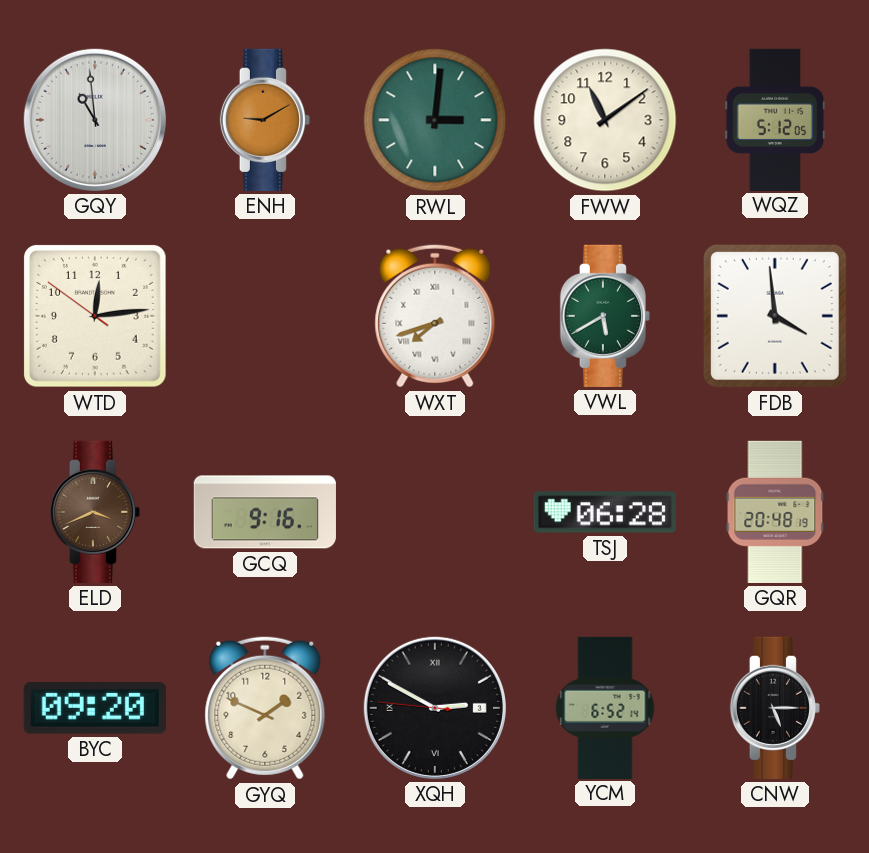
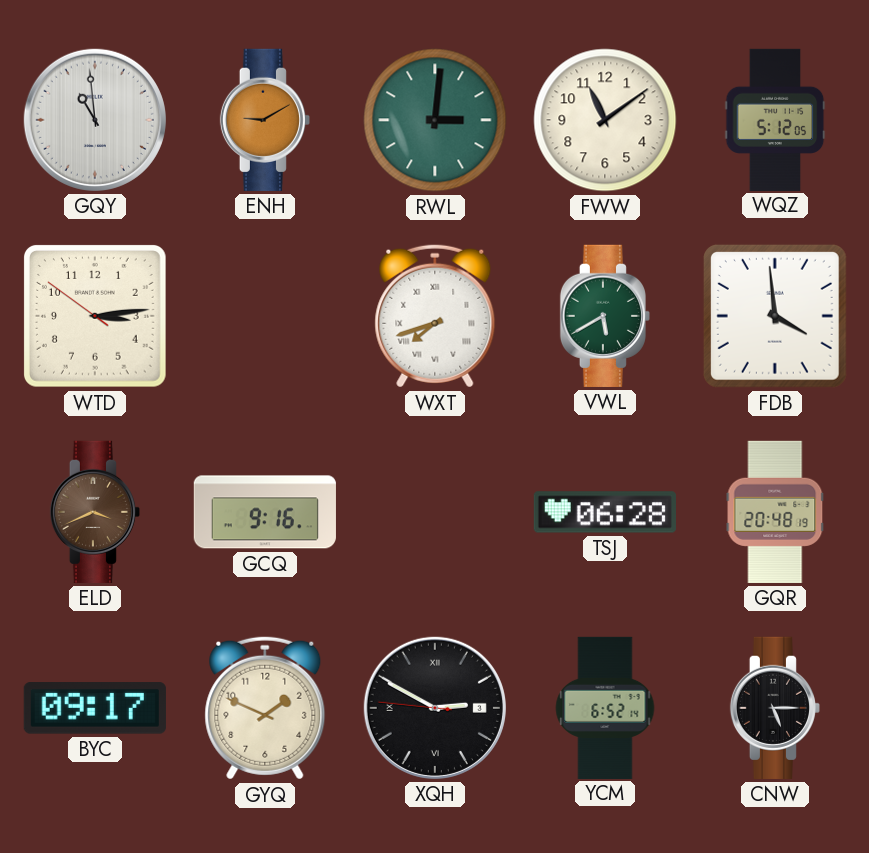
WTD: 12:13 -> 3:13
BYC: 09:20 -> 09:17
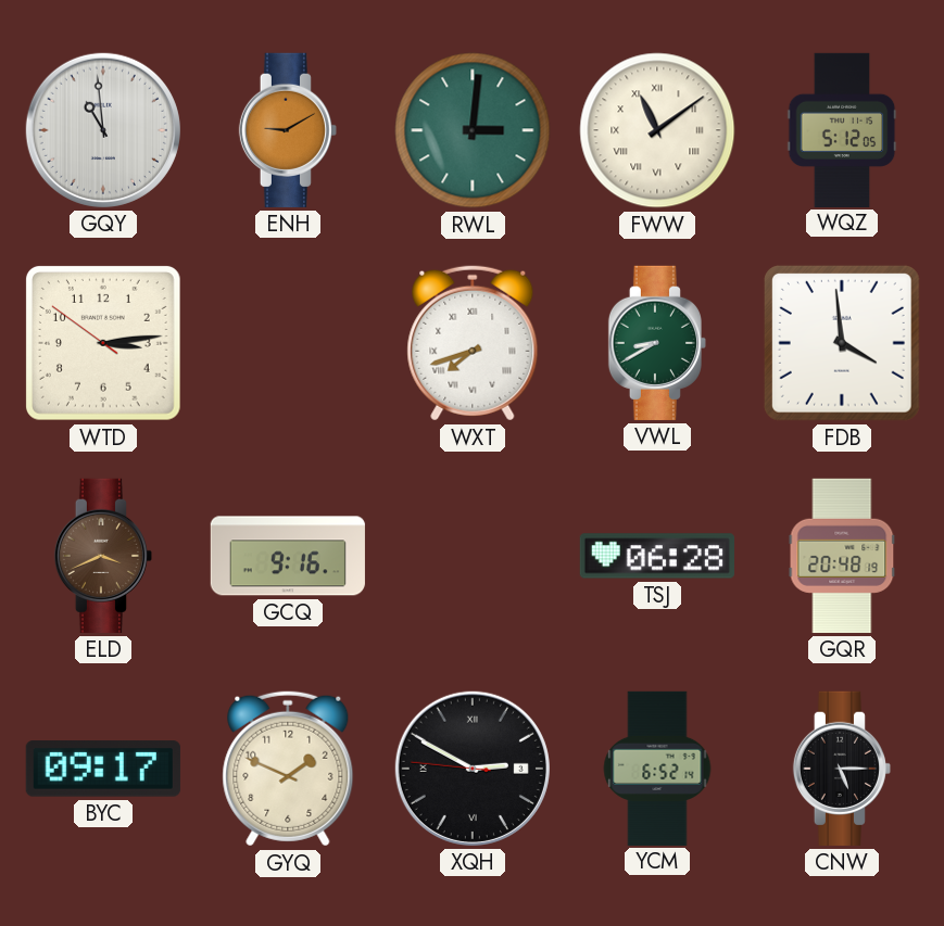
FWW numerals: Arabic -> Roman
VWL: 5:40 -> 8:40
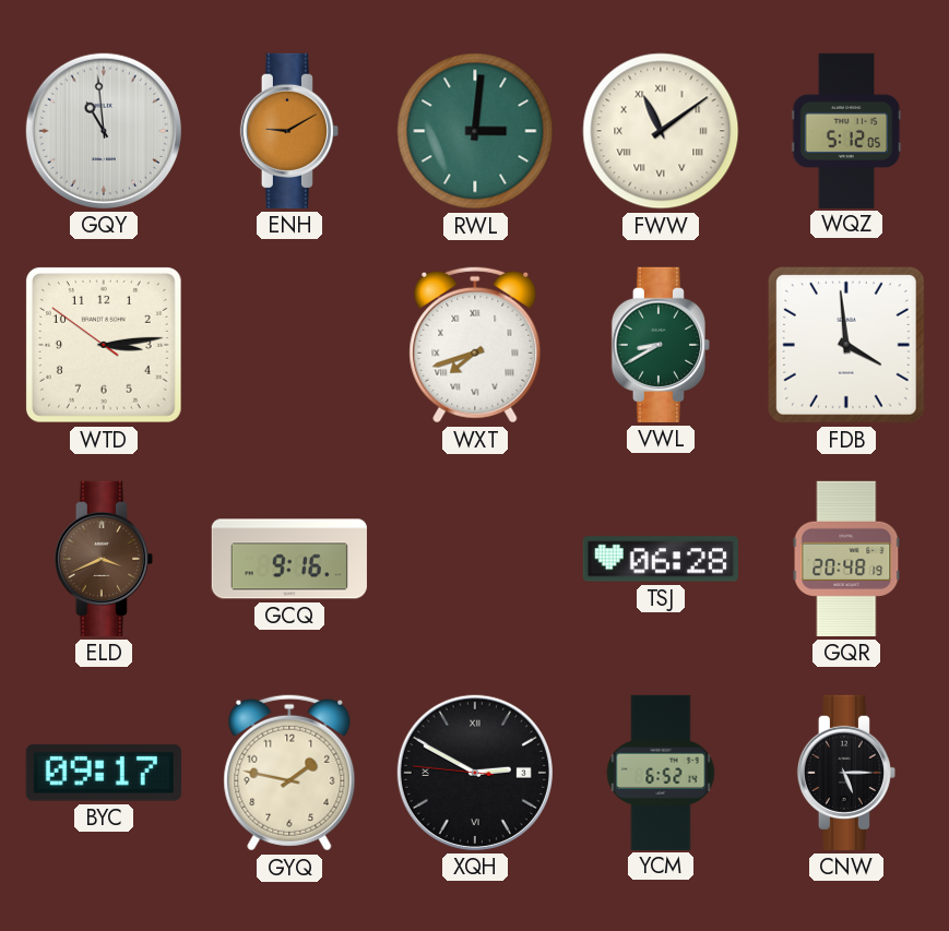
GYQ: 1:49 -> 1:47
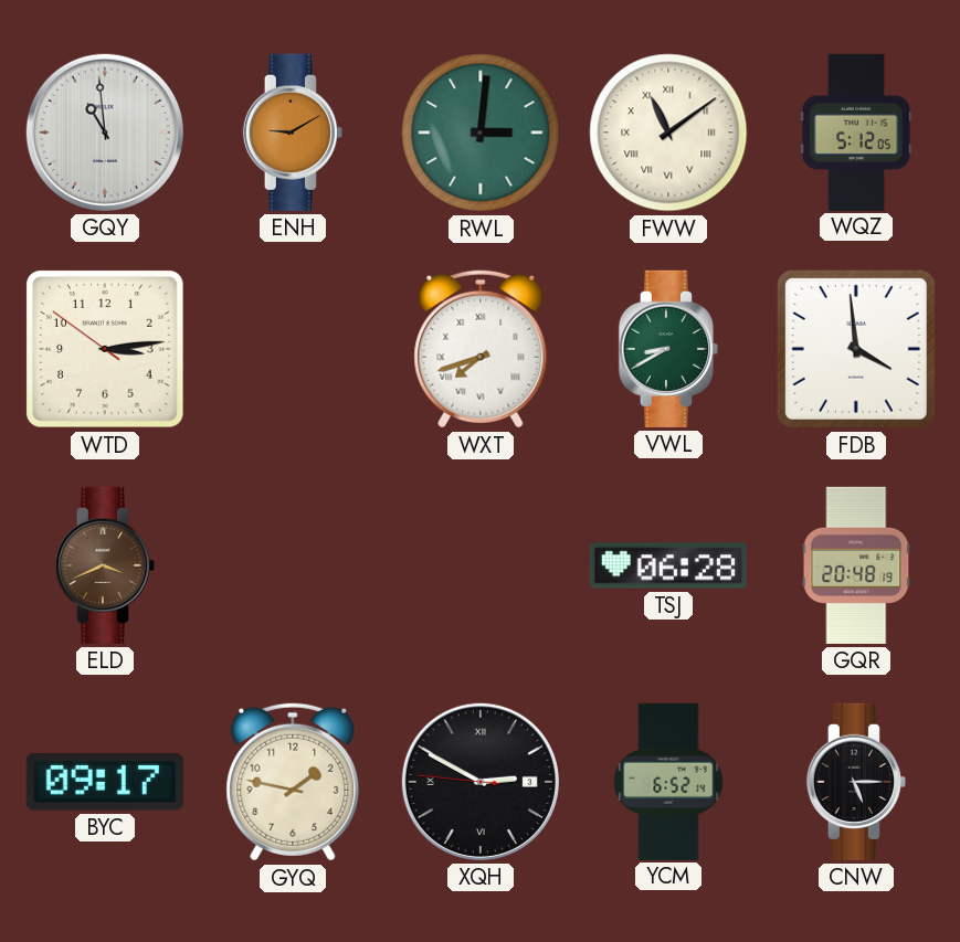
GCQ: 9:16 -> none
